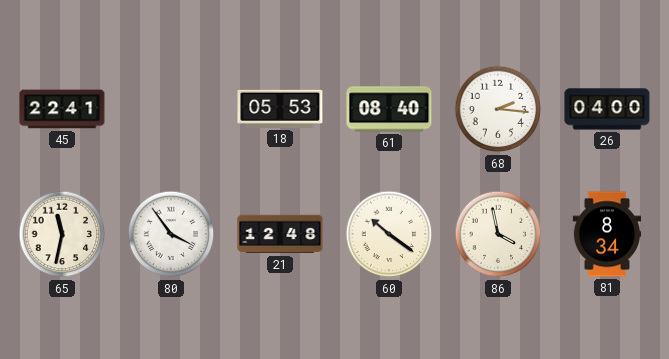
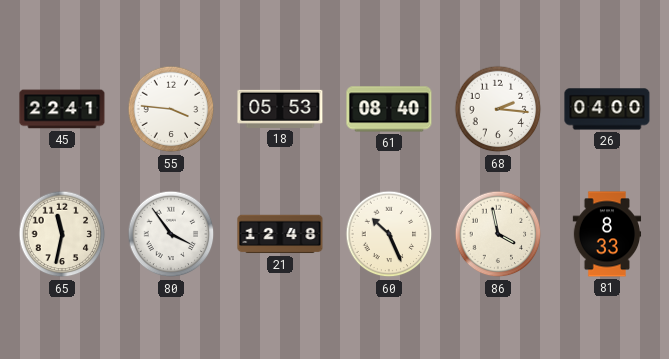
55: none -> 3:46
60: 10:21 -> 10:26
81: 8:34 -> 8:33
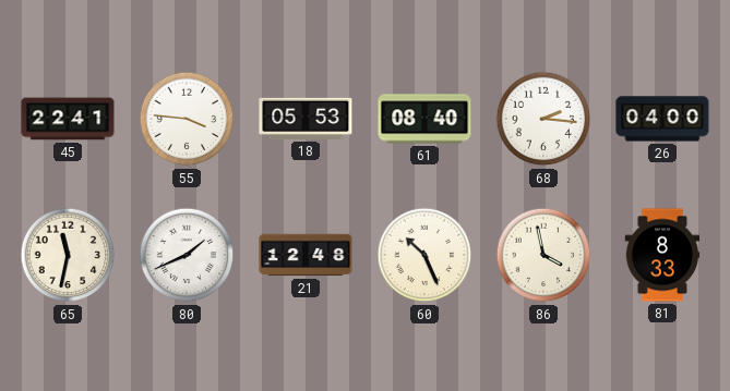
80: 3:54 -> 1:41
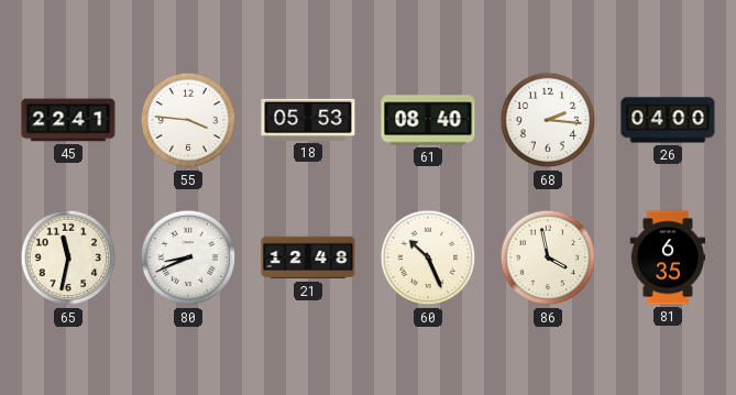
80: 1:41 -> 8:41
81: 8:33 -> 6:35
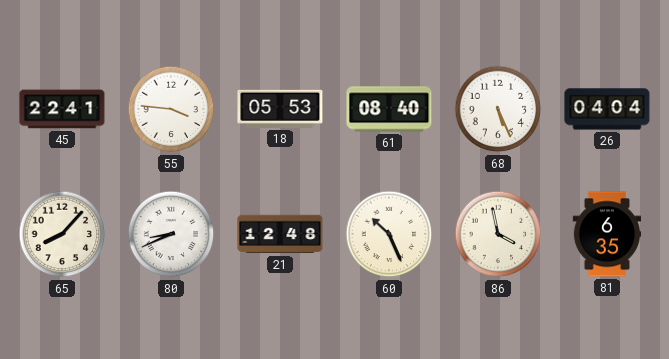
68: 2:16 -> 5:26
26: 04:00 -> 04:04
65: 11:32 -> 8:07
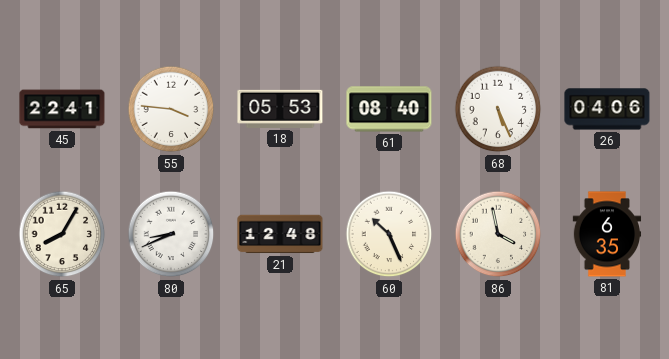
26: 04:04 -> 04:06
65: 8:07 -> 8:05
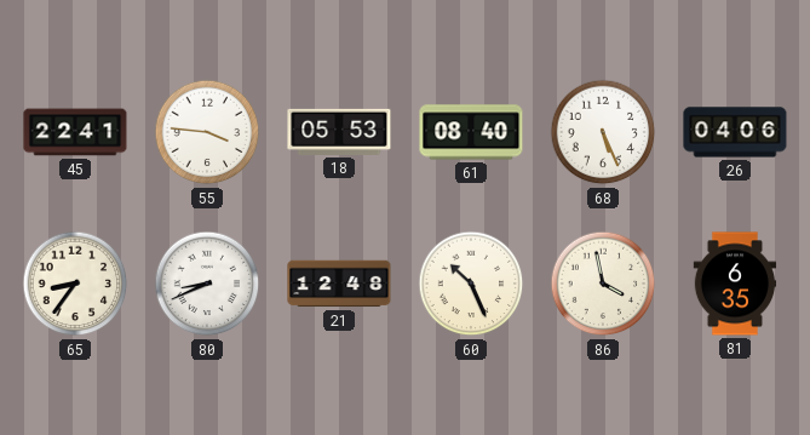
65: 8:05 -> 8:36
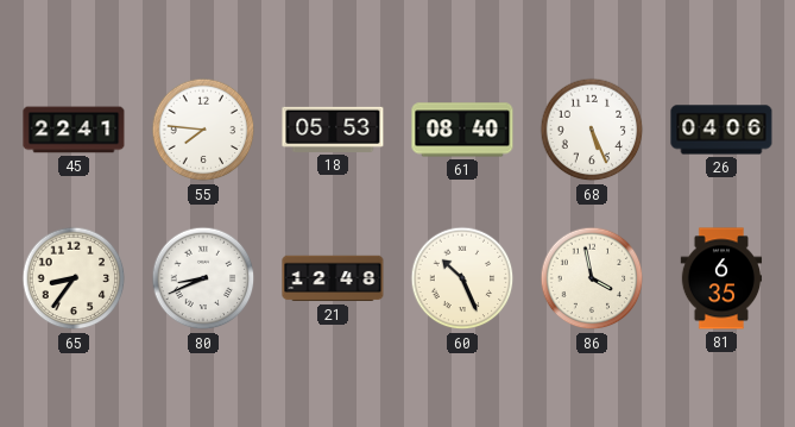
55: 3:46 -> 7:46
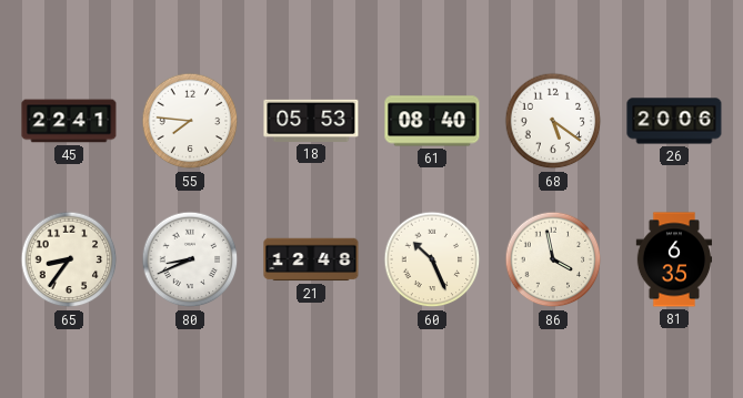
68: 5:26 -> 5:21
26: 04:06 -> 20:06
